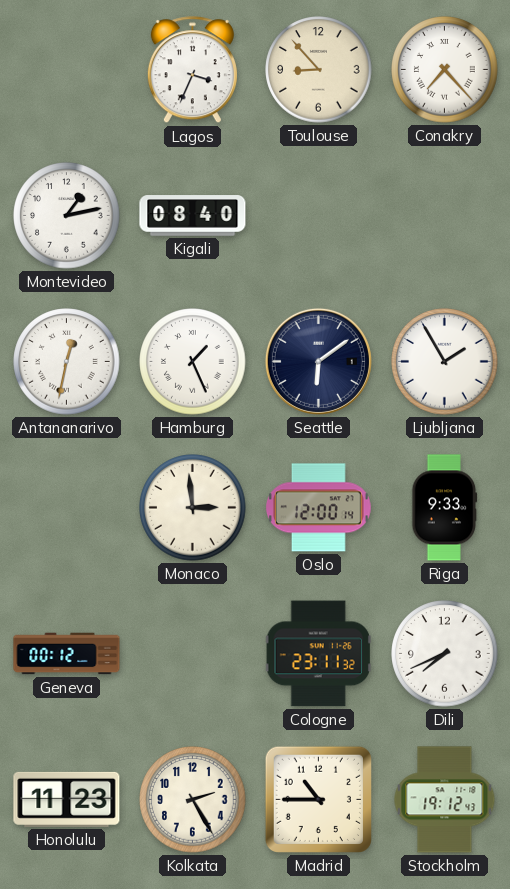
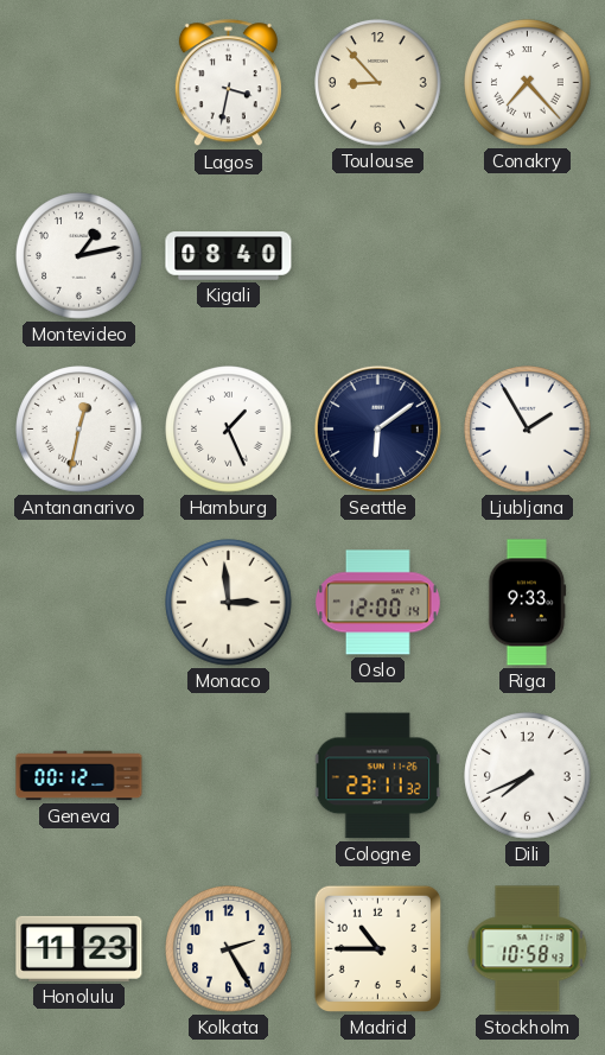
Lagos: 3:34 -> 3:32
Stockholm: 19:12 -> 10:58
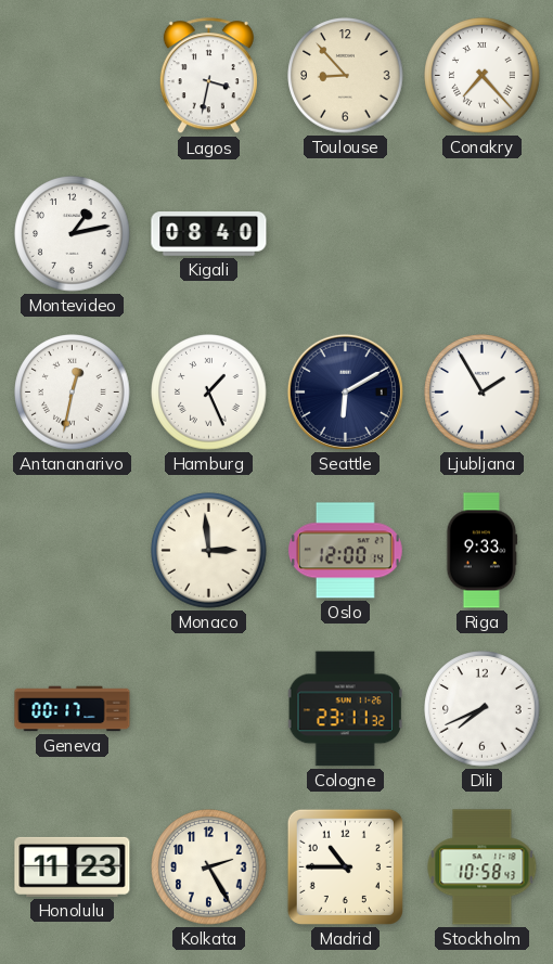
Seattle: 6:09 -> 6:10
Geneva: 00:12 -> 00:17
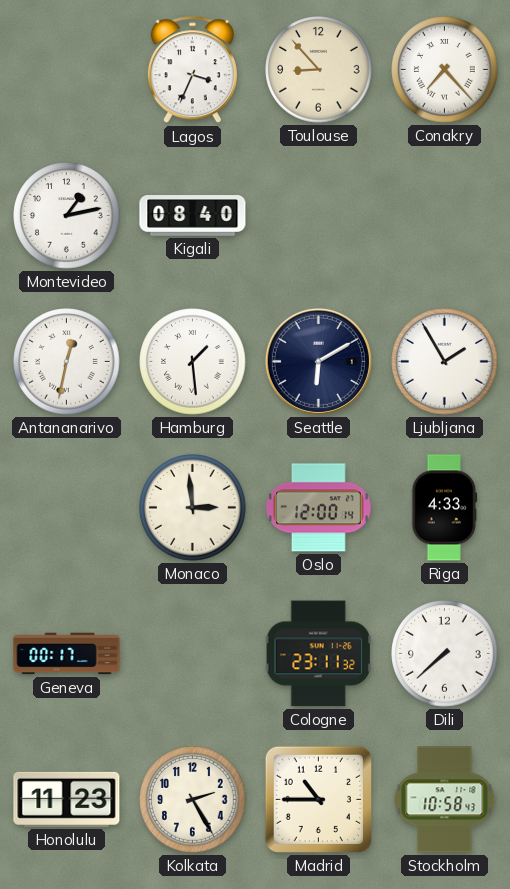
Lagos: 3:32 -> 3:34
Hamburg: 1:26 -> 1:29
Riga: 9:33 -> 4:33
Dili: 7:41 -> 7:38
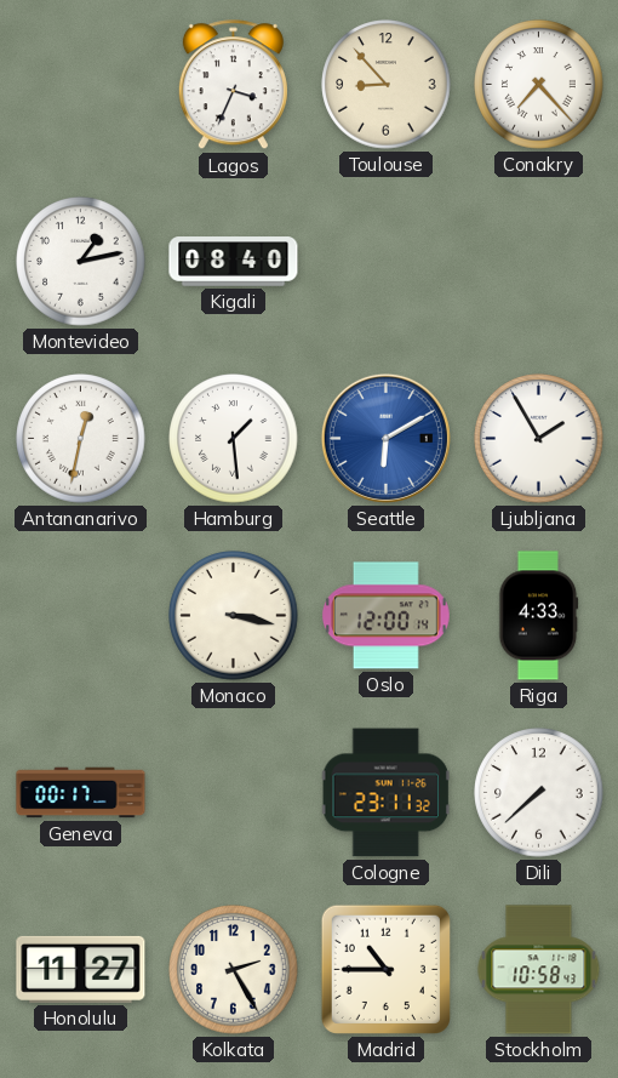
Seattle dial: navy -> blue
Monaco: 2:59 -> 3:17
Honolulu: 11:23 -> 11:27
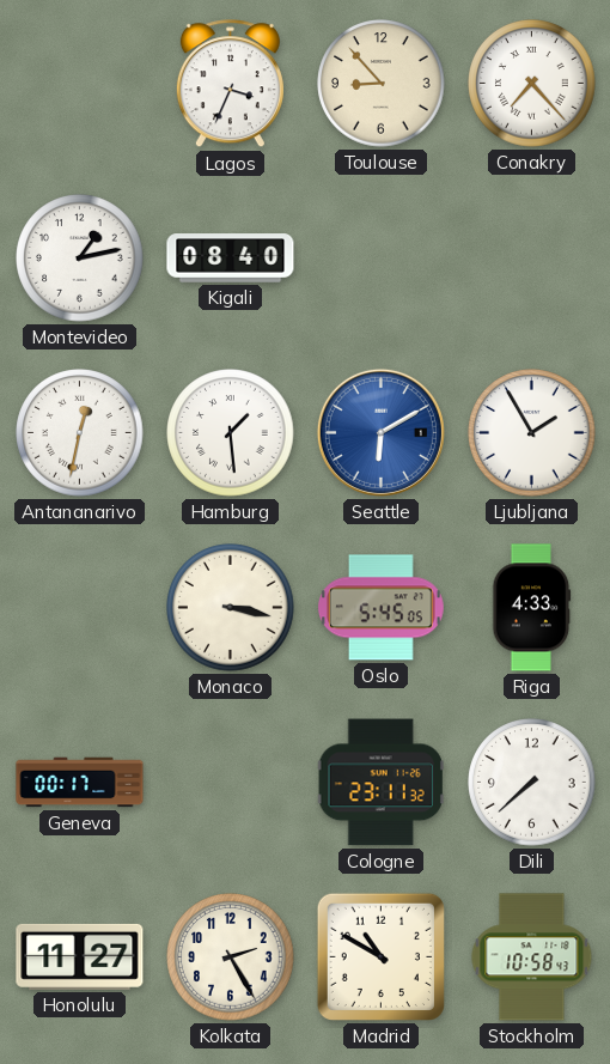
Oslo: 12:00 -> 5:45
Madrid: 10:45 -> 10:50
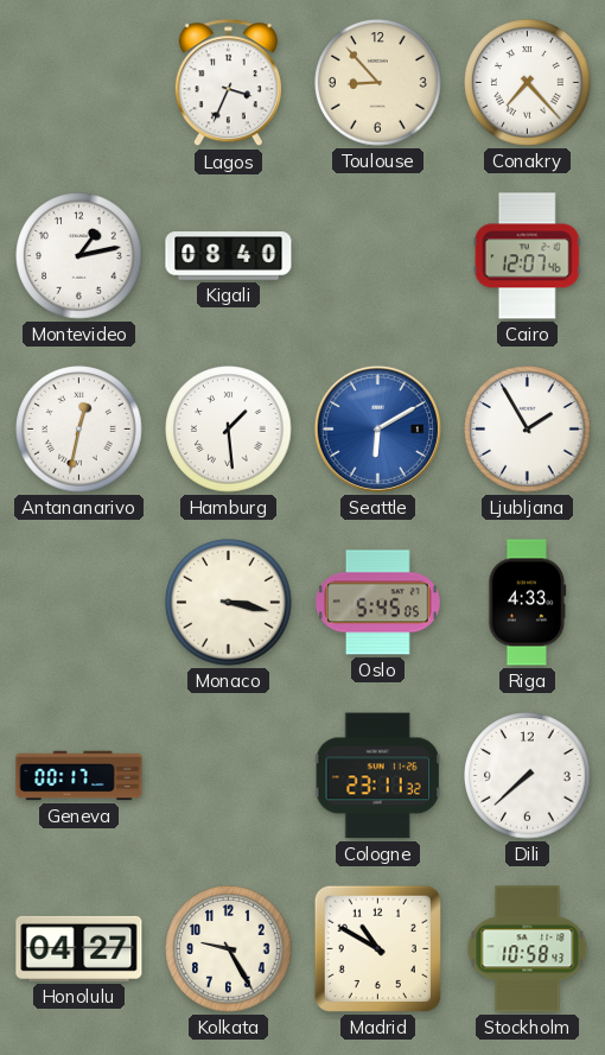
Cairo: none -> 12:07
Honolulu: 11:27 -> 04:27
Kolkata: 2:25 -> 9:25
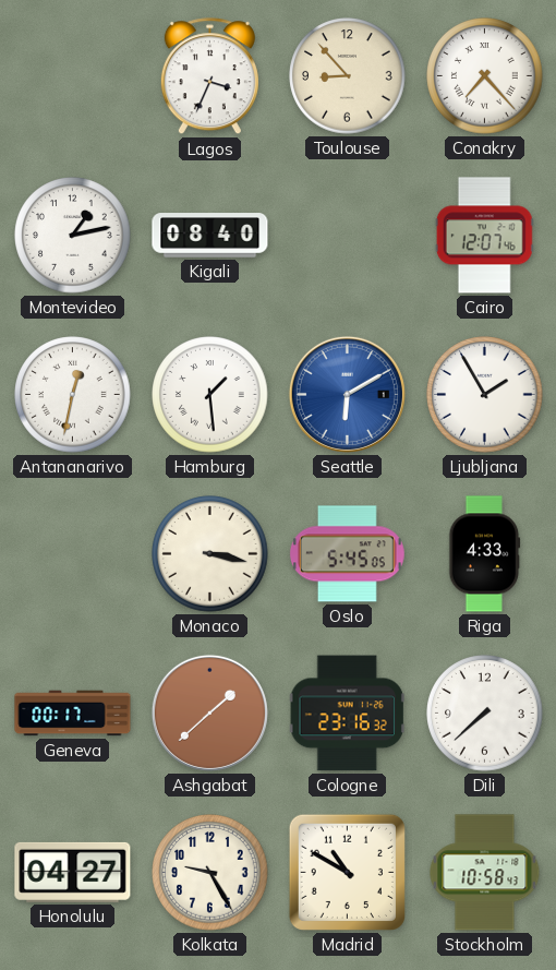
Ashgabat: none -> 1:38
Cologne: 23:11 -> 23:16
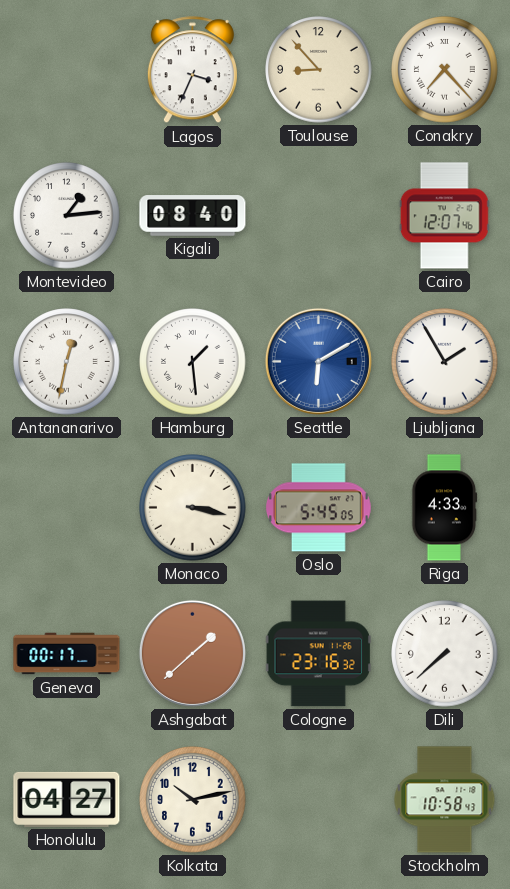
Montevideo: 1:13 -> 1:14
Kolkata: 9:25 -> 10:13
Madrid: 10:50 -> none
